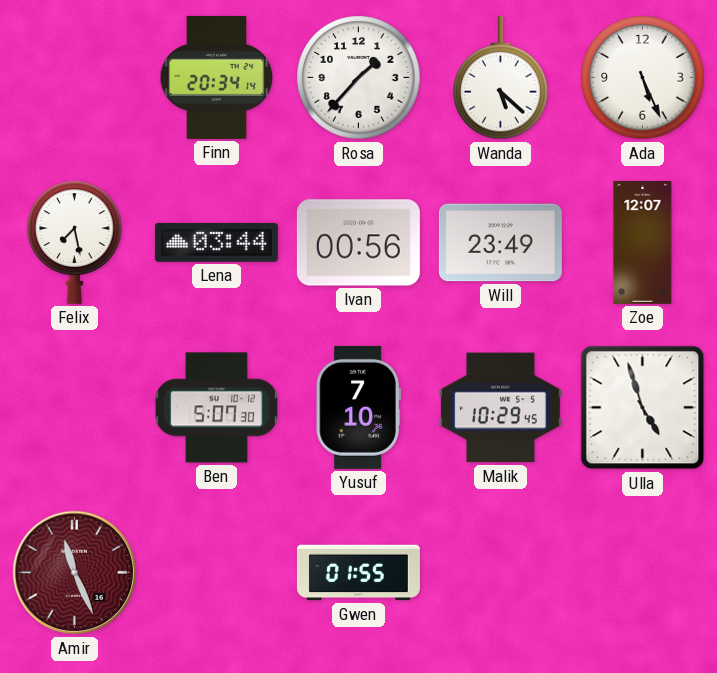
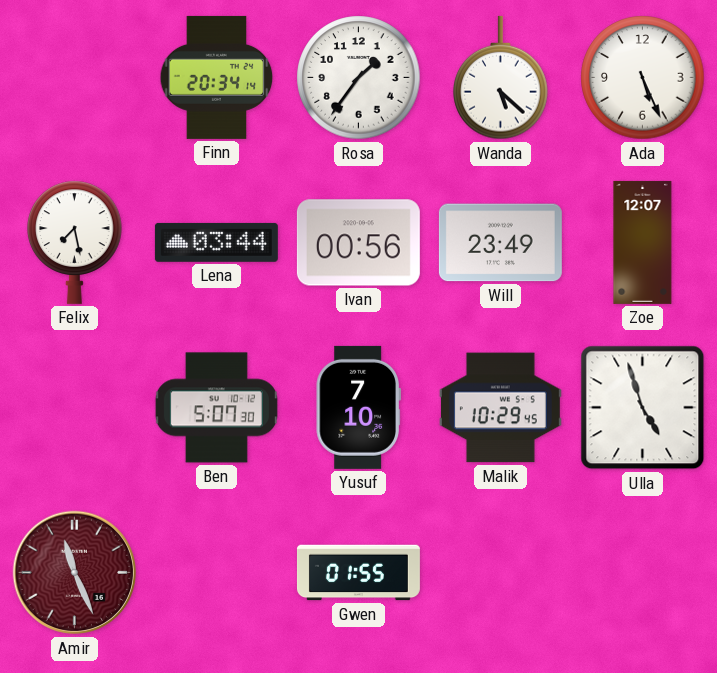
Rosa: 1:37 -> 1:36
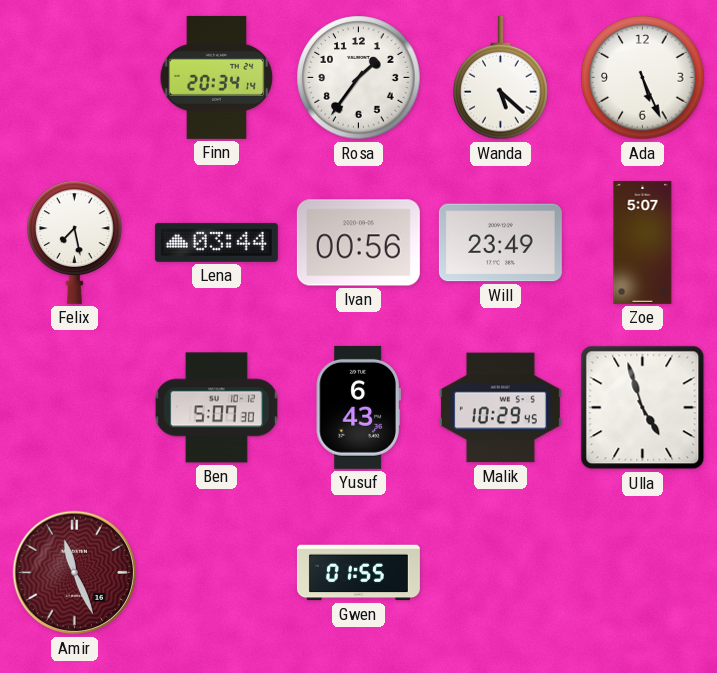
Zoe: 12:07 -> 5:07
Yusuf: 7:10 -> 6:43
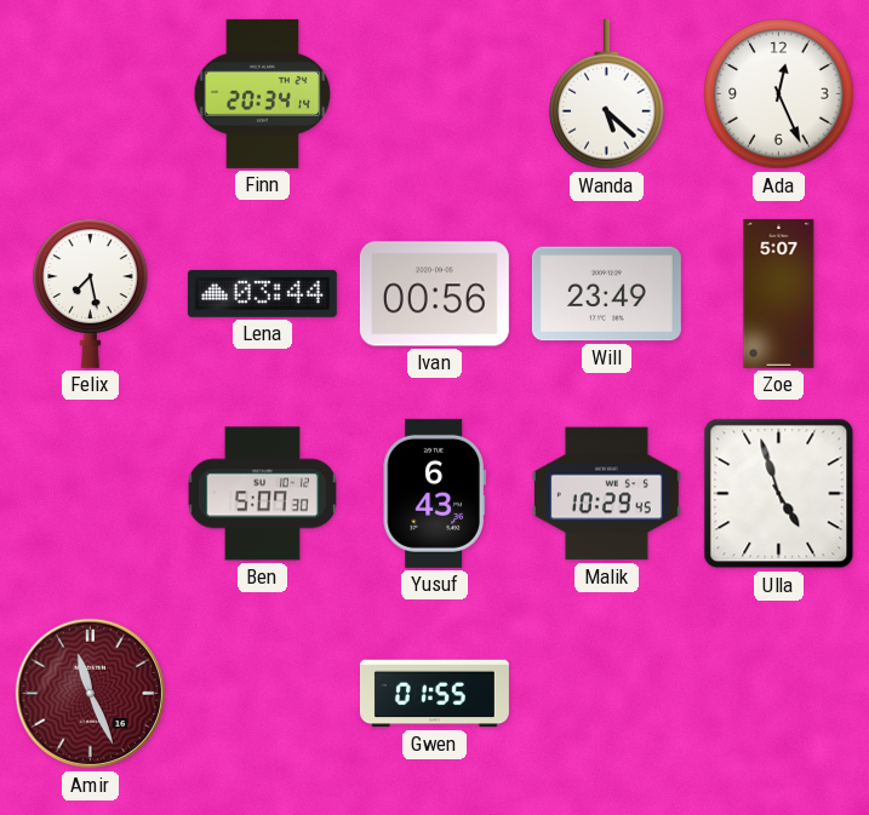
Rosa: 1:36 -> none
Ada: 5:26 -> 12:26
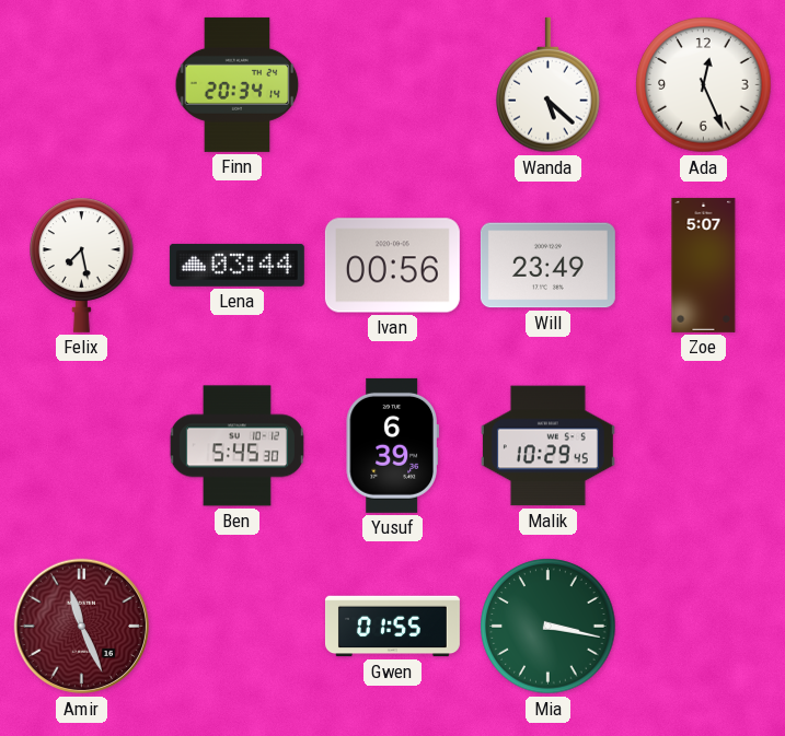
Ben: 5:07 -> 5:45
Yusuf: 6:43 -> 6:39
Ulla: 4:57 -> none
Mia: none -> 3:17
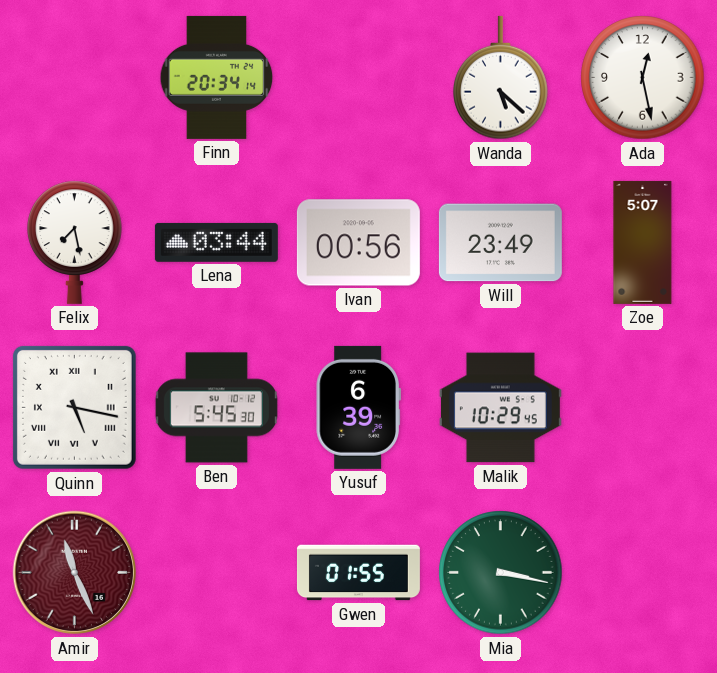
Ada: 12:26 -> 12:28
Quinn: none -> 5:17
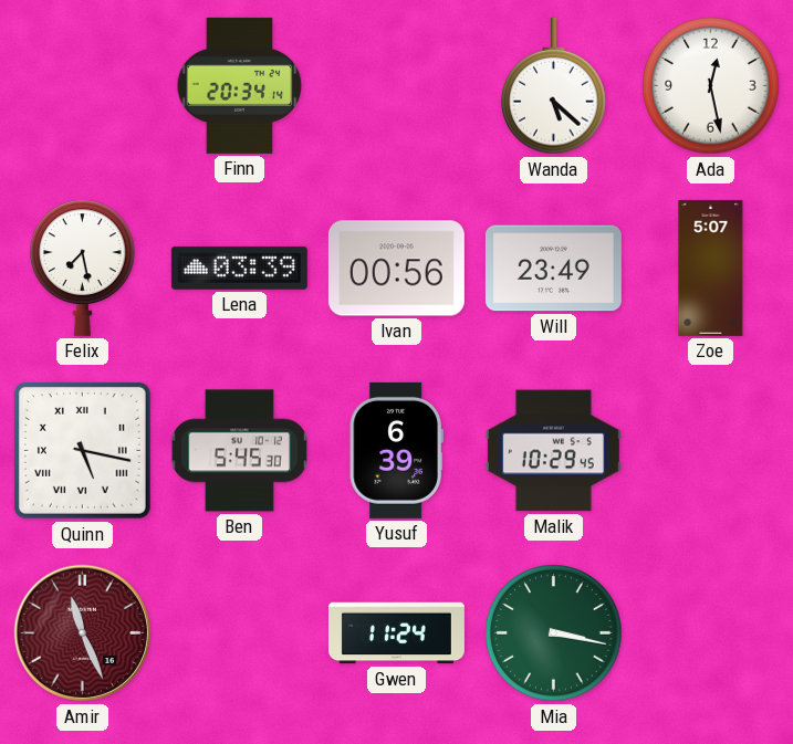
Lena: 03:44 -> 03:39
Gwen: 01:55 -> 11:24
